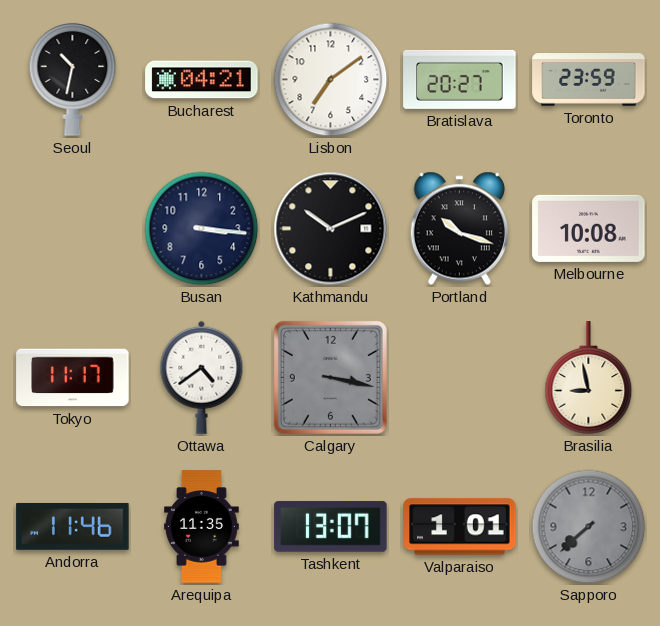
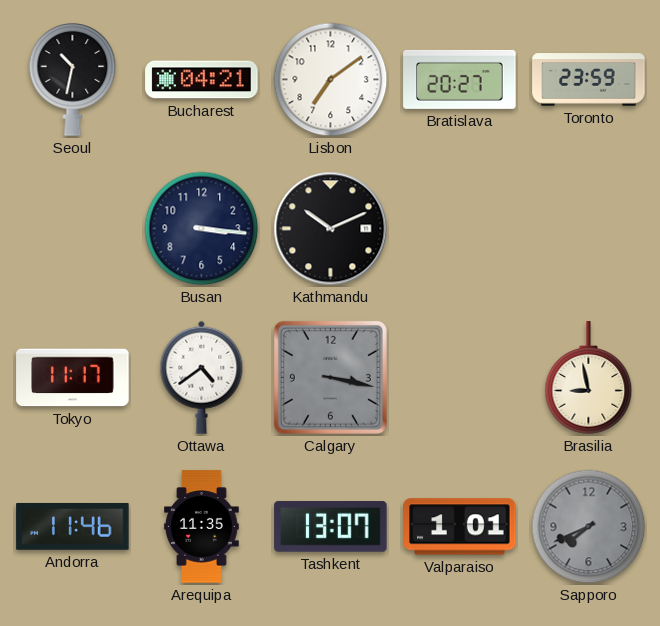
Portland: 10:18 -> none
Melbourne: 10:08 -> none
Sapporo: 7:38 -> 7:41
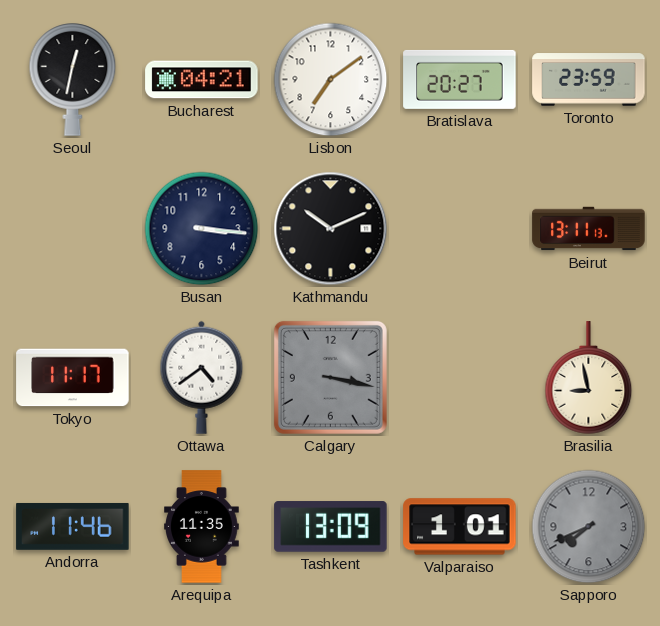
Seoul: 10:32 -> 12:32
Beirut: none -> 13:11
Tashkent: 13:07 -> 13:09
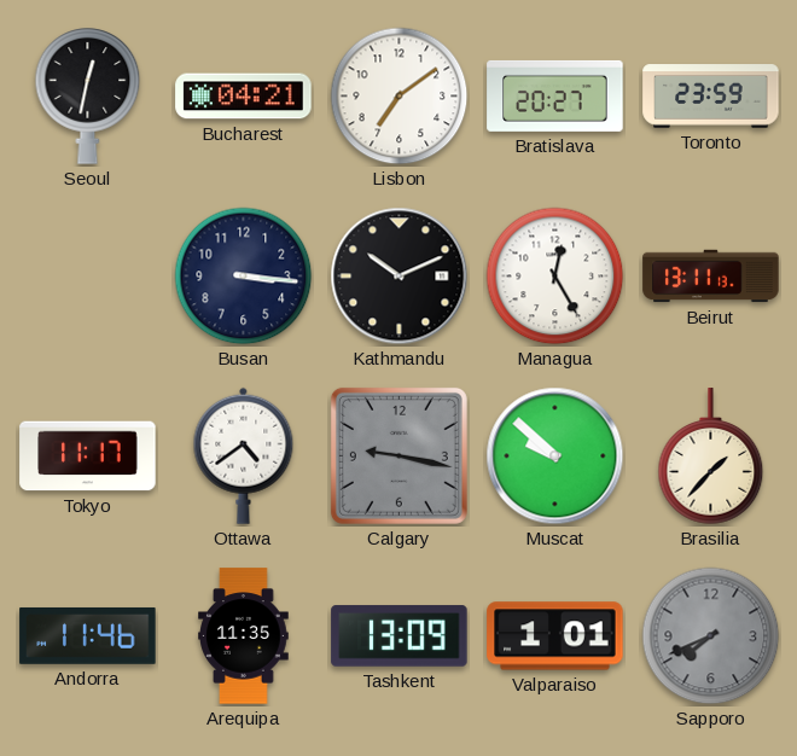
Managua: none -> 12:25
Calgary: 3:17 -> 9:17
Muscat: none -> 9:52
Brasilia: 8:58 -> 1:37
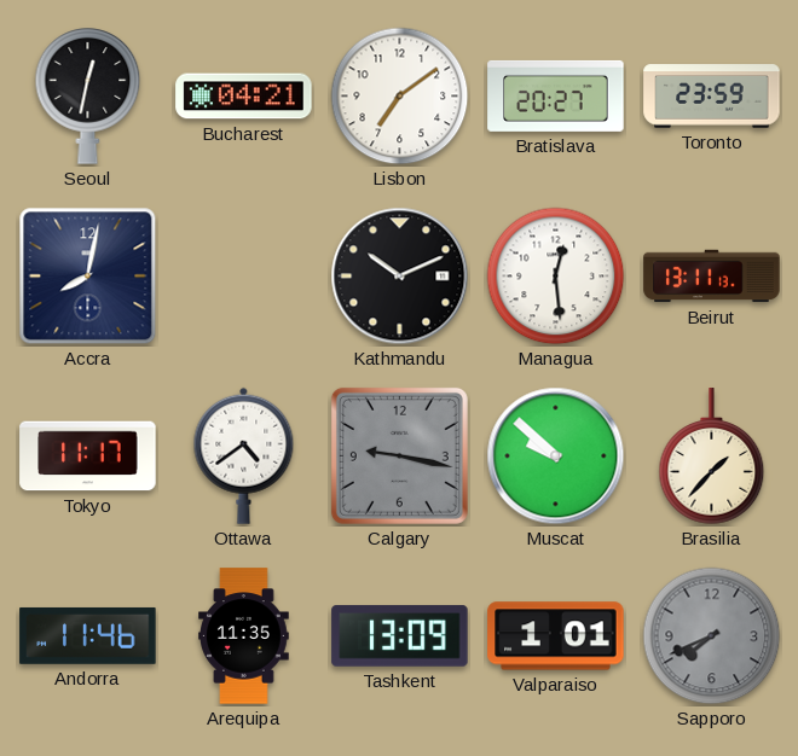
Accra: none -> 8:02
Busan: 3:16 -> none
Managua: 12:25 -> 12:29
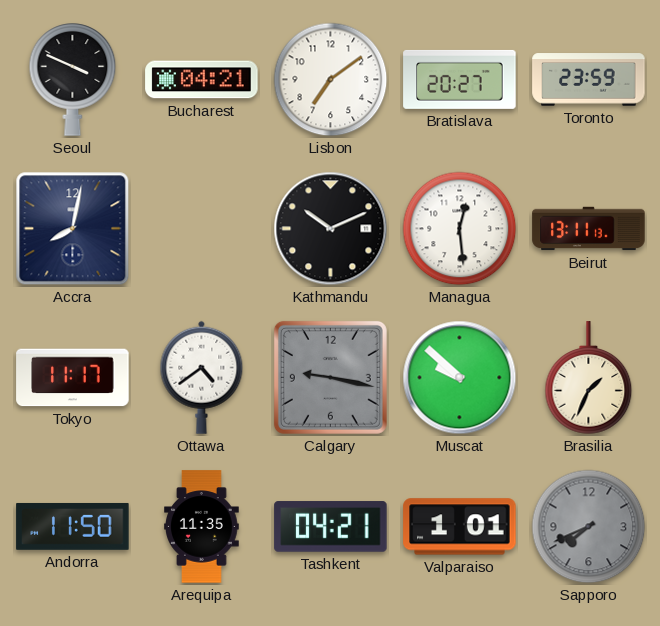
Seoul: 12:32 -> 3:49
Brasilia: 1:37 -> 1:34
Andorra: 11:46 -> 11:50
Tashkent: 13:09 -> 04:21
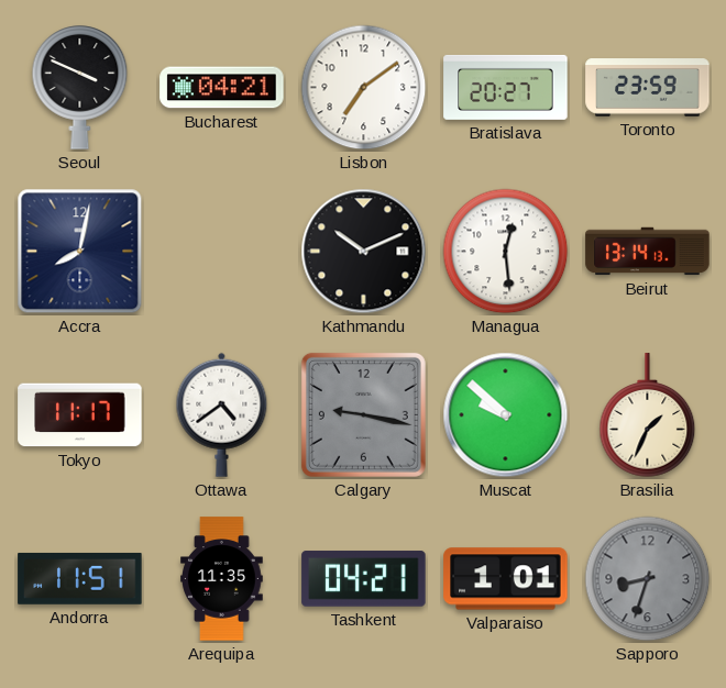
Beirut: 13:11 -> 13:14
Andorra: 11:50 -> 11:51
Sapporo: 7:41 -> 8:33
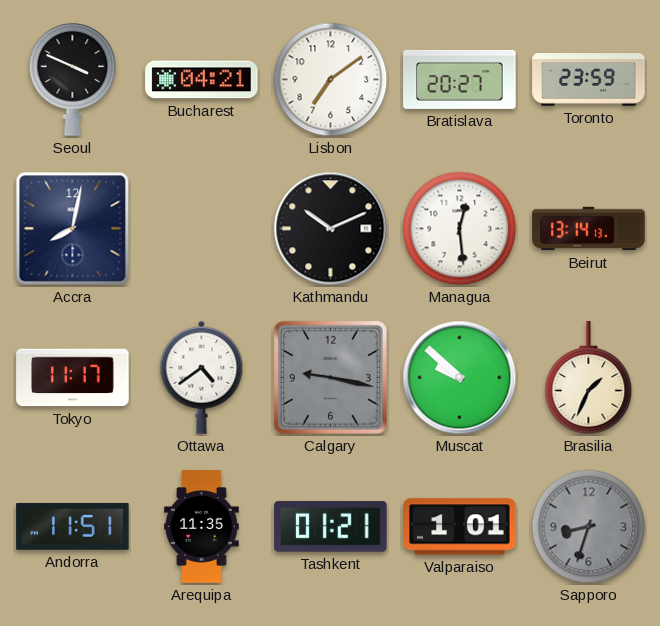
Tashkent: 04:21 -> 01:21
